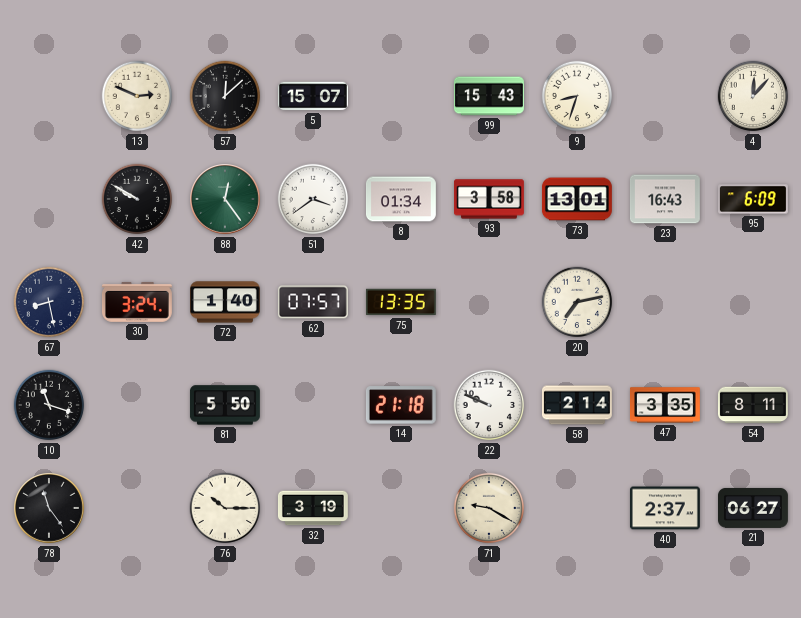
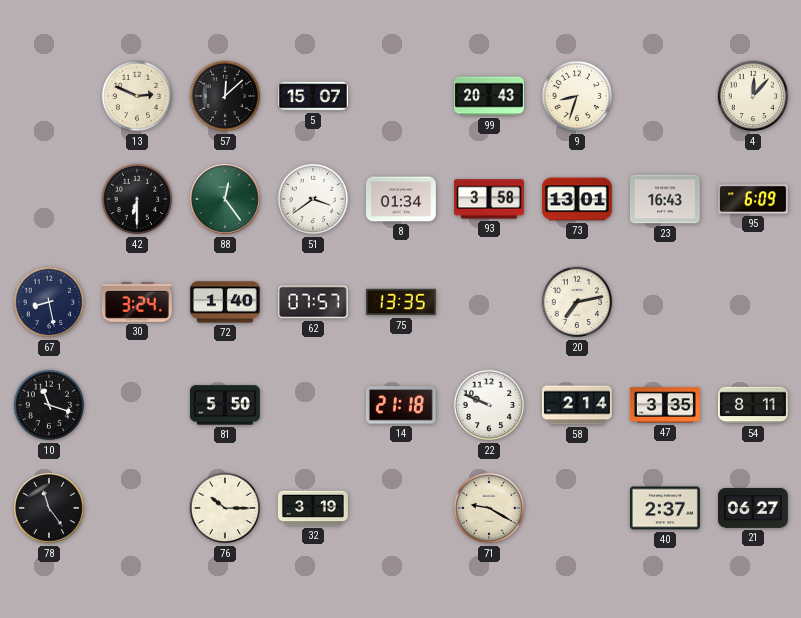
99: 15:43 -> 20:43
42: 9:50 -> 6:30
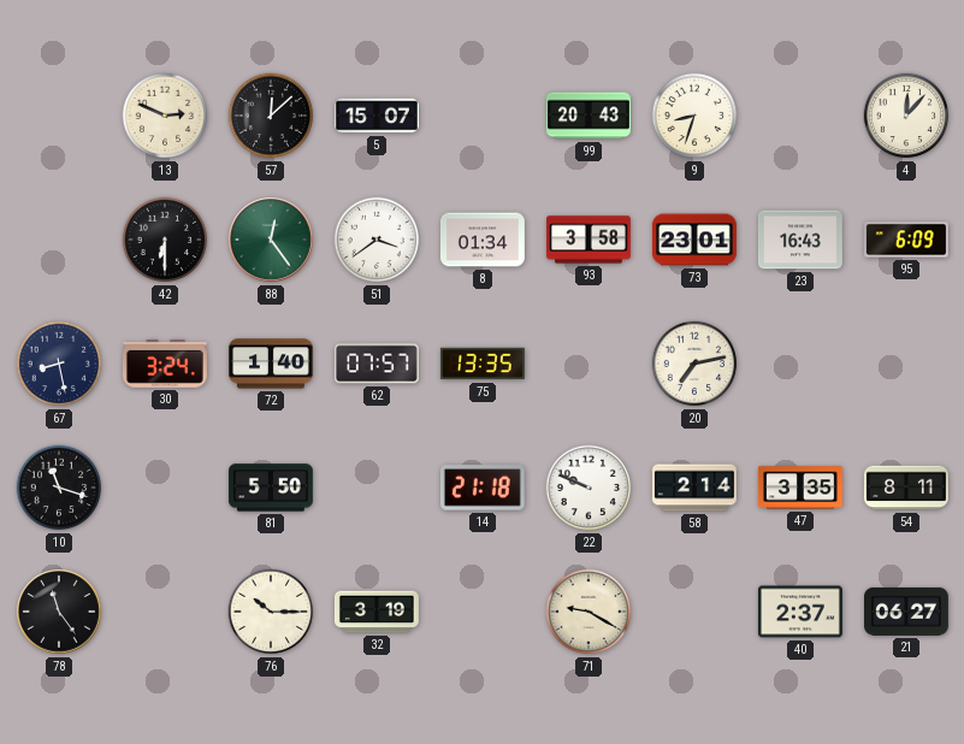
73: 13:01 -> 23:01
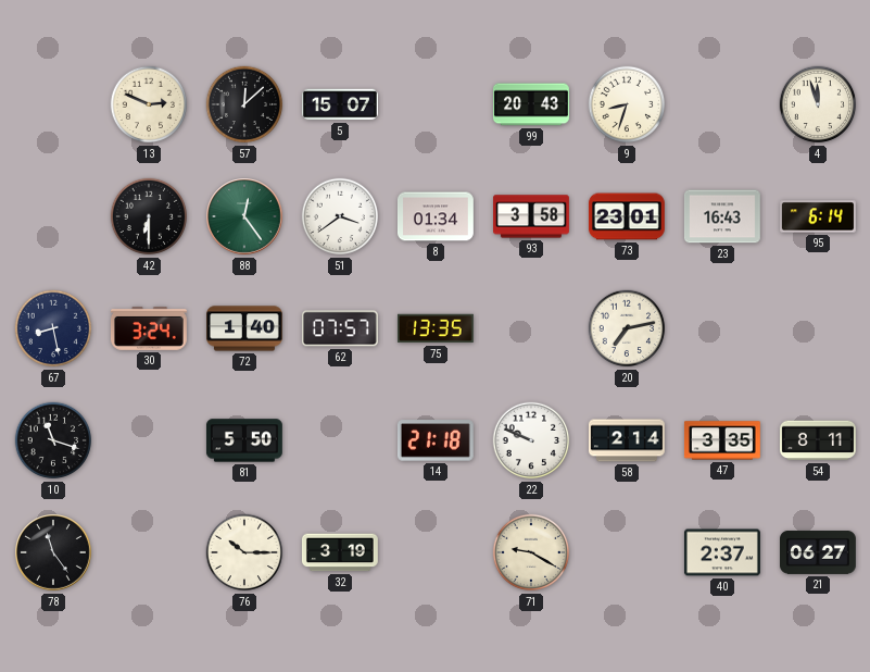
4: 12:07 -> 11:57
95: 6:09 -> 6:14
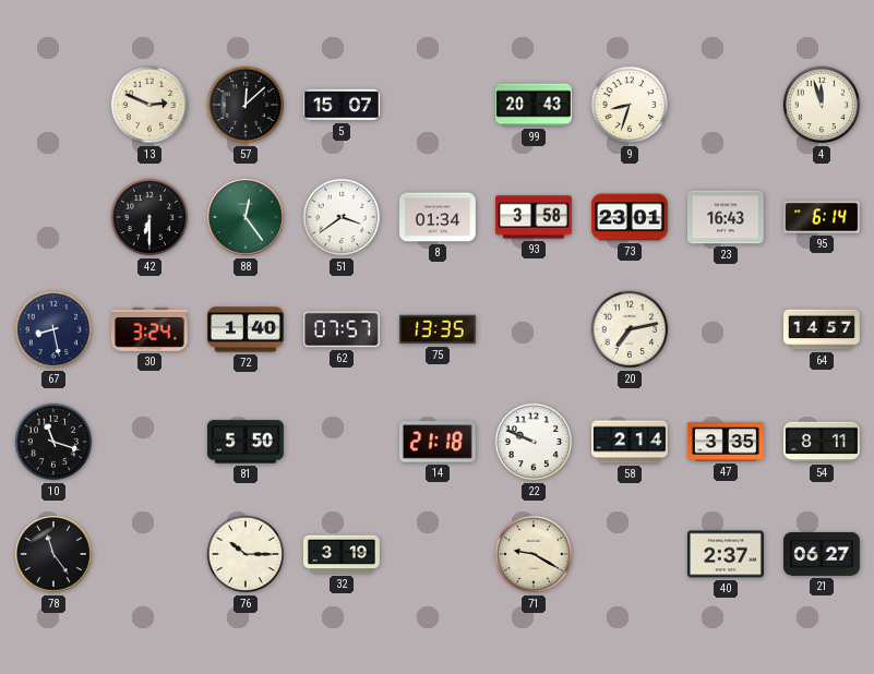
64: none -> 14:57
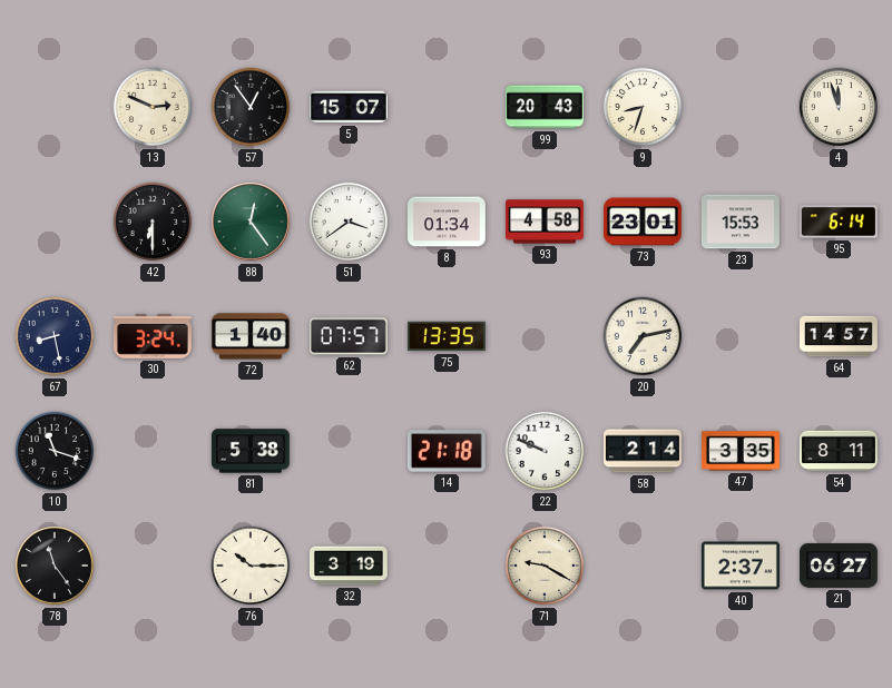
57: 12:08 -> 12:54
93: 3:58 -> 4:58
23: 16:43 -> 15:53
81: 5:50 -> 5:38
